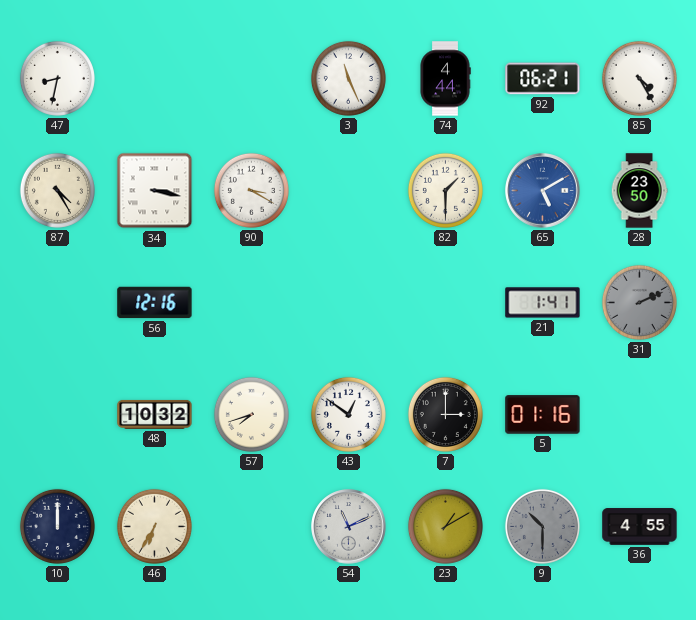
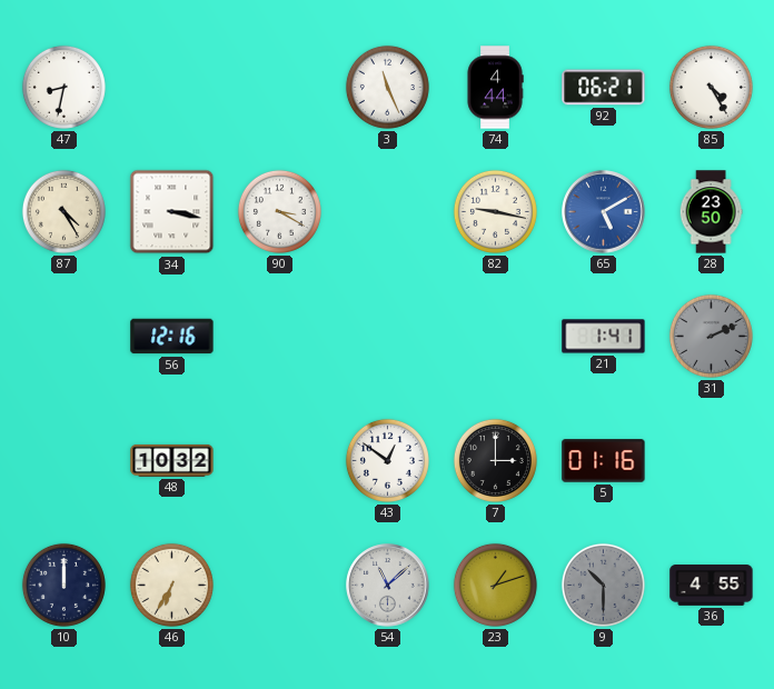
82: 1:30 -> 9:17
57: 7:42 -> none
54: 11:11 -> 11:08
23: 1:10 -> 1:12
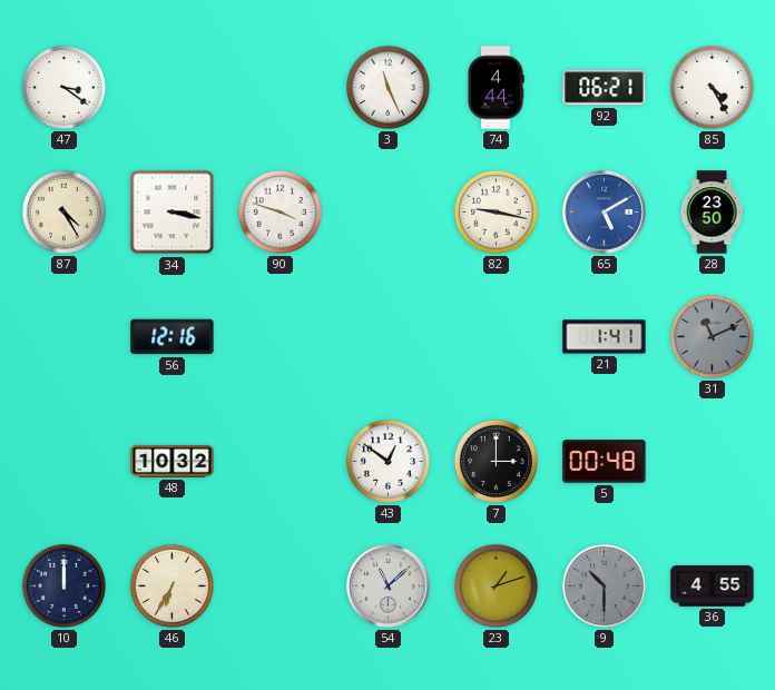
47: 8:32 -> 3:21
90: 3:20 -> 3:48
31: 2:11 -> 11:11
5: 01:16 -> 00:48
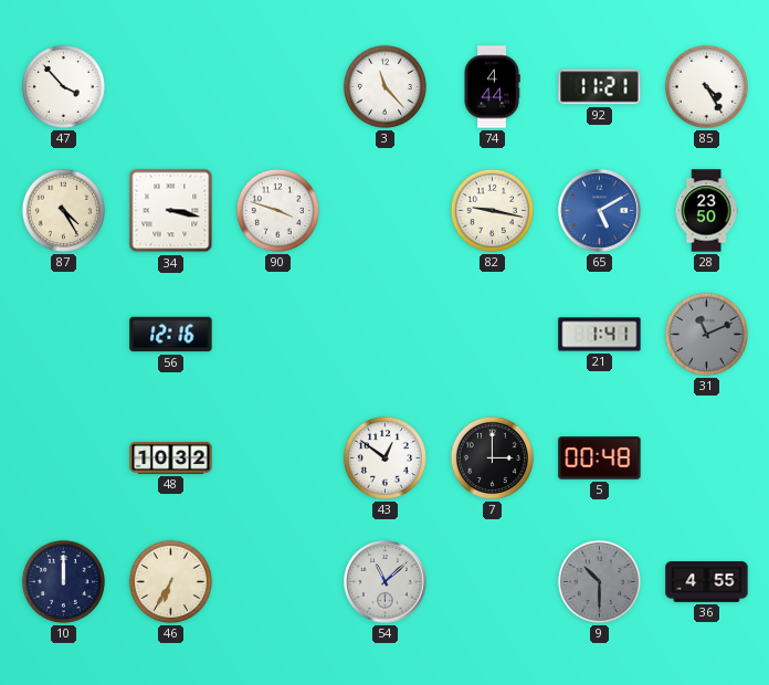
47: 3:21 -> 3:53
3: 11:26 -> 11:23
92: 06:21 -> 11:21
23: 1:12 -> none
